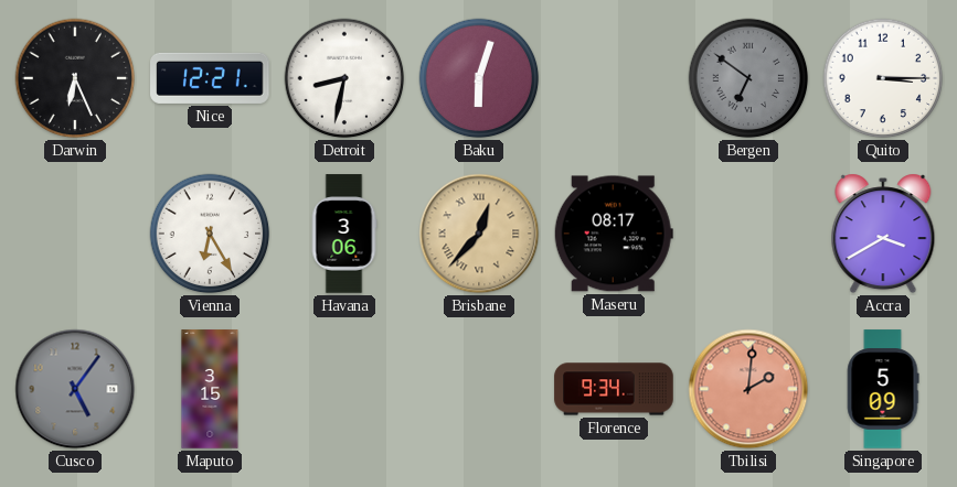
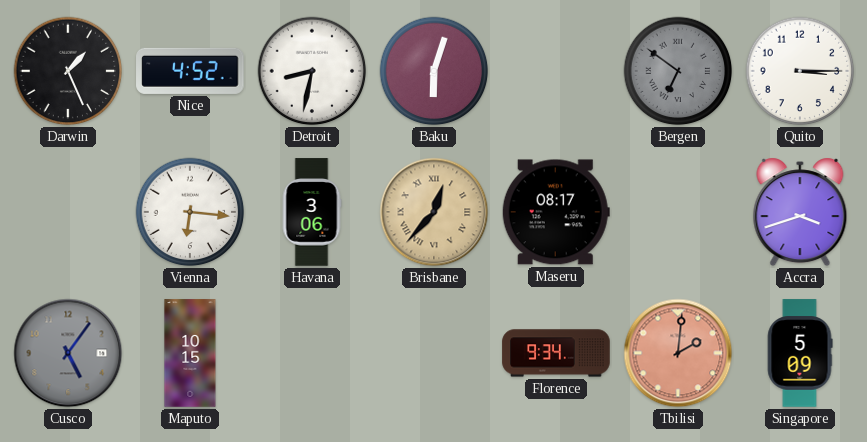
Darwin: 6:26 -> 1:26
Nice: 12:21 -> 4:52
Vienna: 6:25 -> 6:16
Accra: 3:40 -> 3:42
Maputo: 3:15 -> 10:15
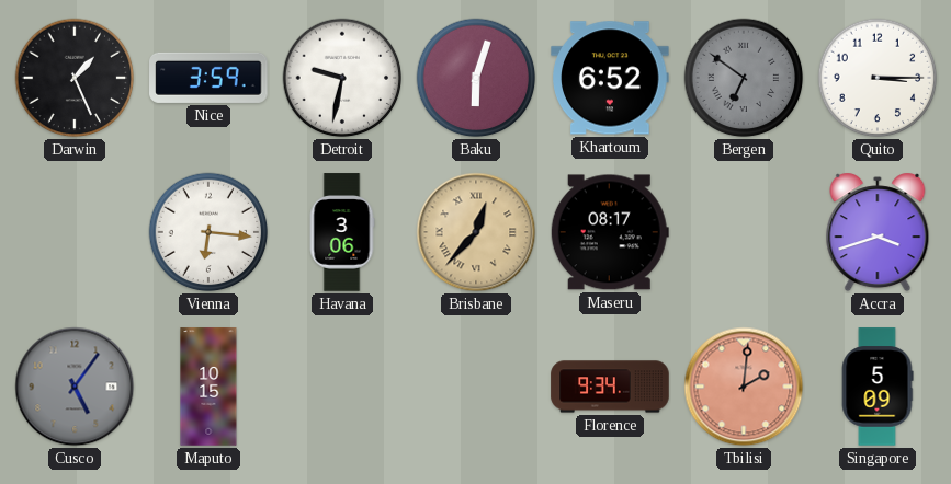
Nice: 4:52 -> 3:59
Detroit: 8:32 -> 9:32
Khartoum: none -> 6:52
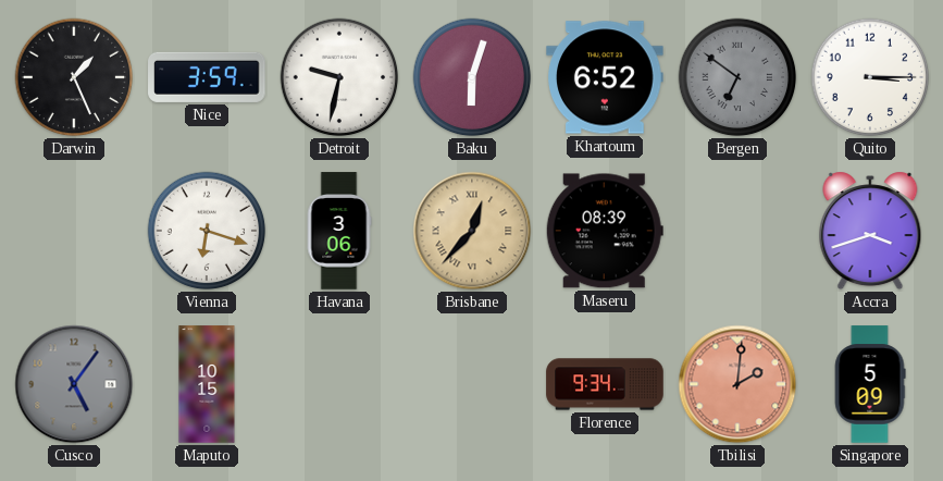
Vienna: 6:16 -> 6:18
Maseru: 08:17 -> 08:39
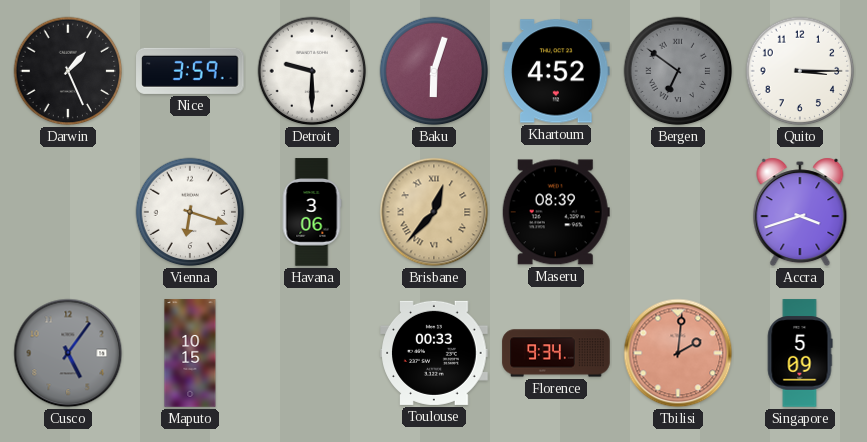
Detroit: 9:32 -> 9:30
Khartoum: 6:52 -> 4:52
Toulouse: none -> 00:33
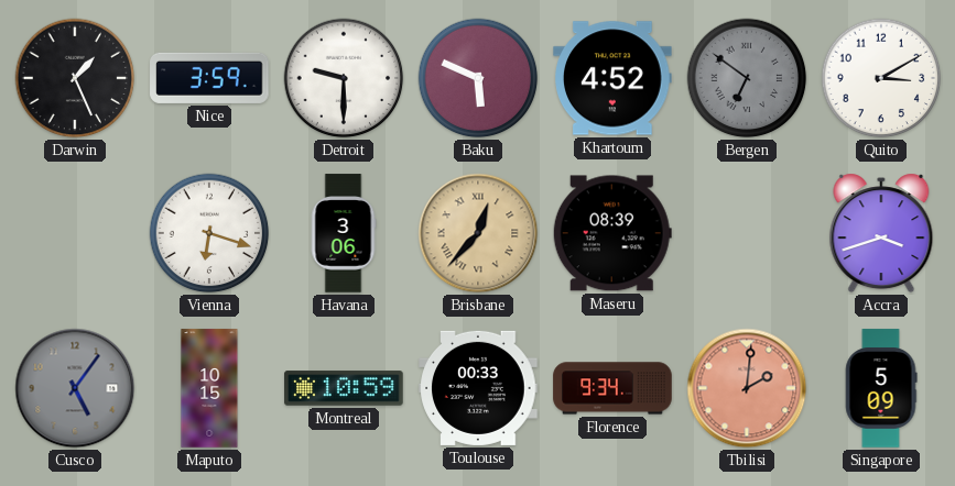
Baku: 6:03 -> 5:49
Quito: 3:15 -> 3:10
Montreal: none -> 10:59
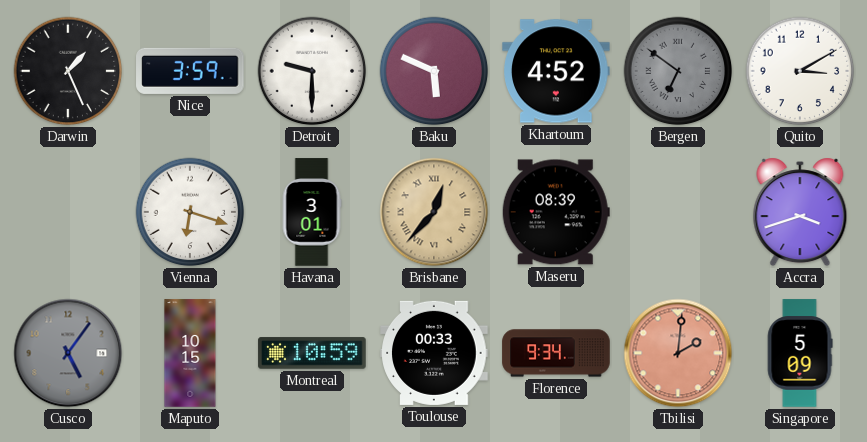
Havana: 3:06 -> 3:01
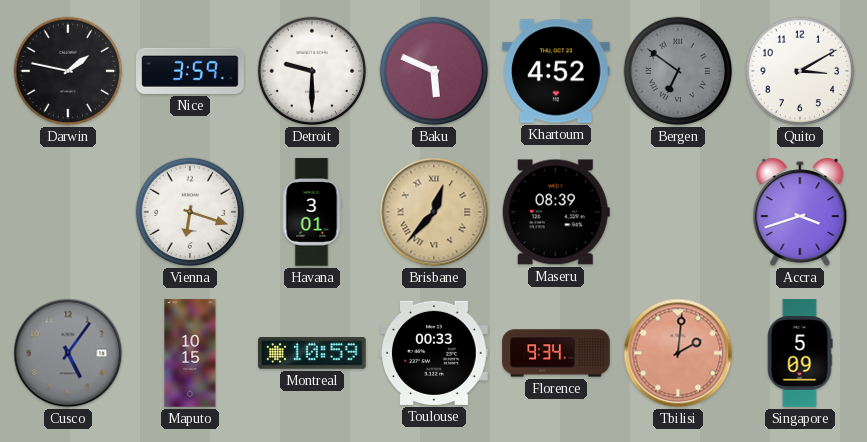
Darwin: 1:26 -> 1:47
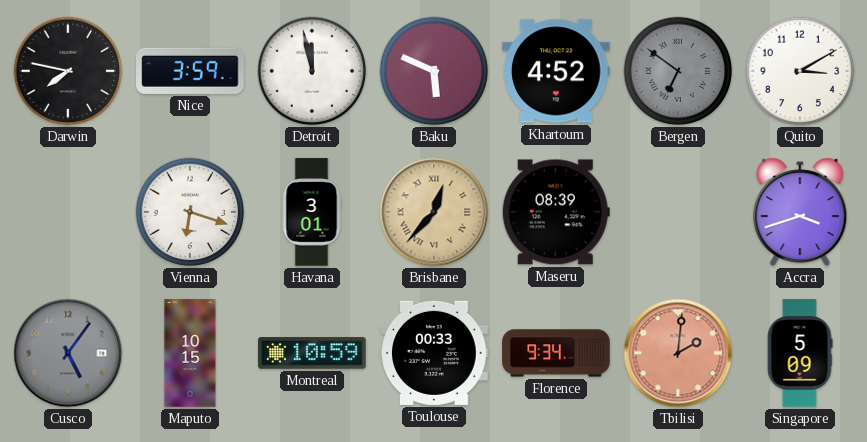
Darwin: 1:47 -> 7:47
Detroit: 9:30 -> 11:58
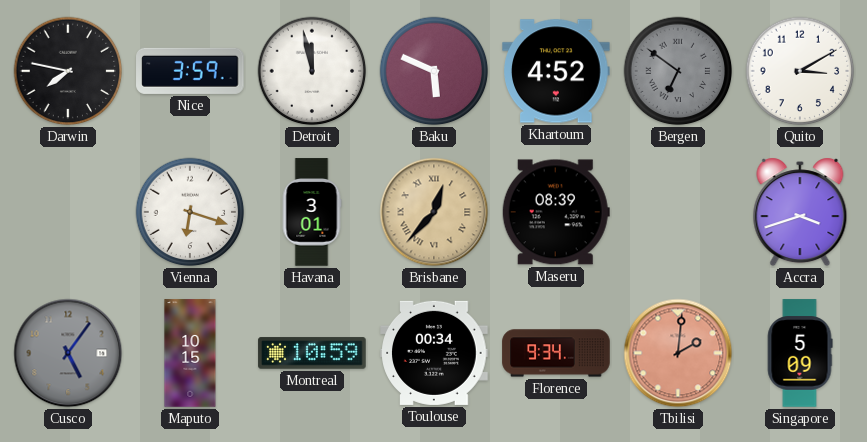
Toulouse: 00:33 -> 00:34
